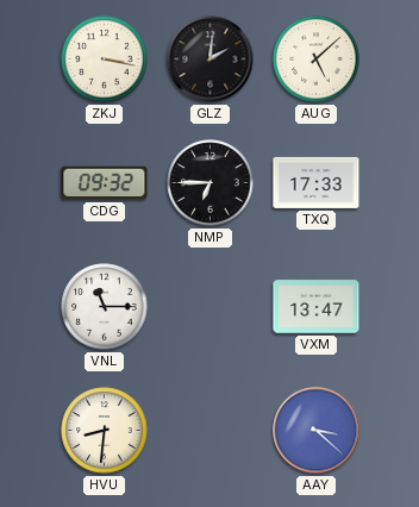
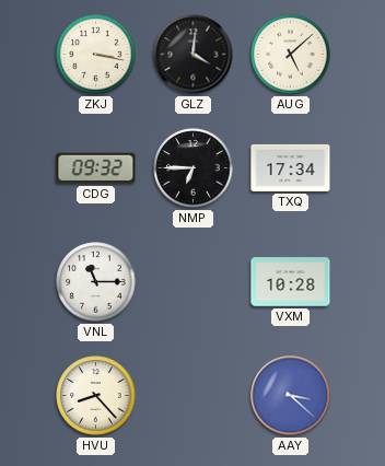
GLZ: 2:01 -> 4:01
TXQ: 17:33 -> 17:34
VXM: 13:47 -> 10:28
HVU: 8:31 -> 8:23
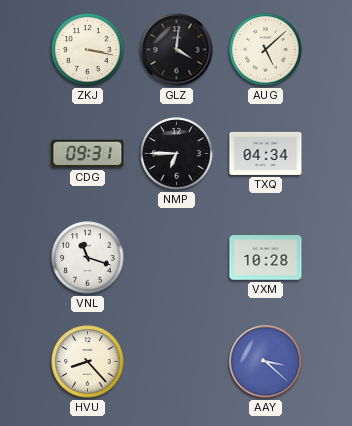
CDG: 09:32 -> 09:31
TXQ: 17:34 -> 04:34
VNL: 11:15 -> 11:18
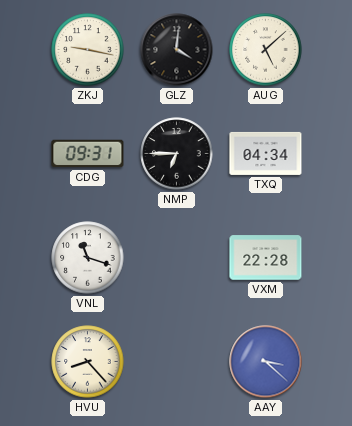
ZKJ: 3:17 -> 9:17
VXM: 10:28 -> 22:28
